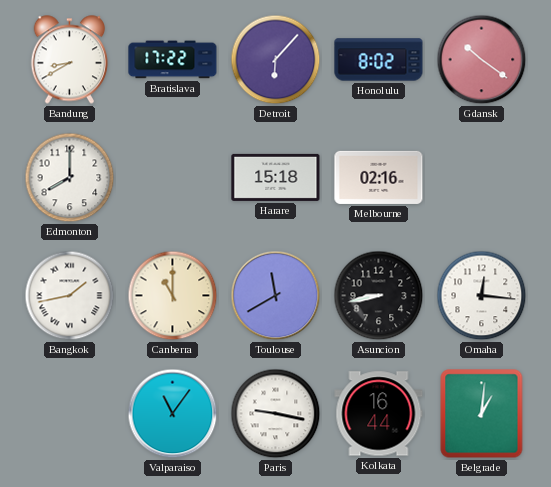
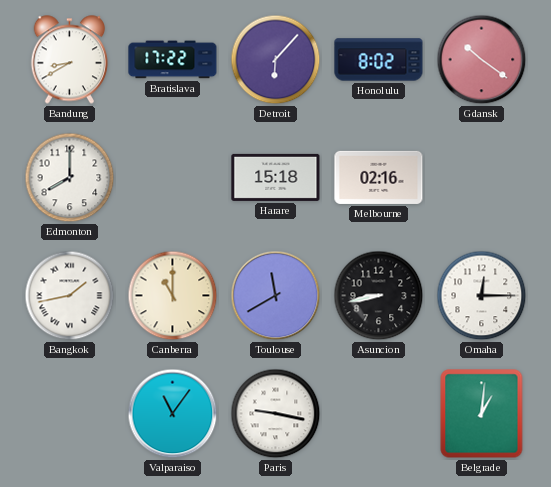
Omaha: 12:16 -> 12:15
Kolkata: 16:44 -> none
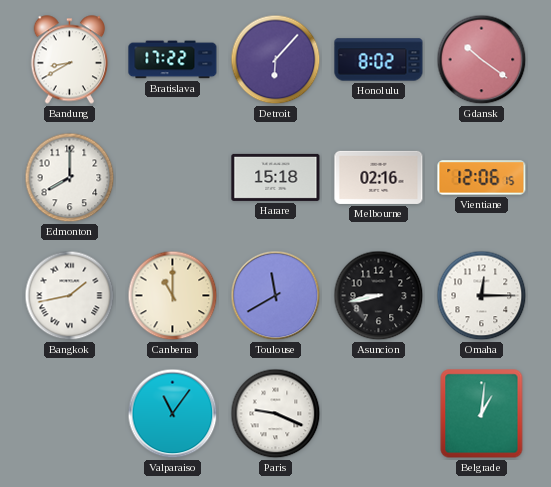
Vientiane: none -> 12:06
Paris: 9:17 -> 9:19
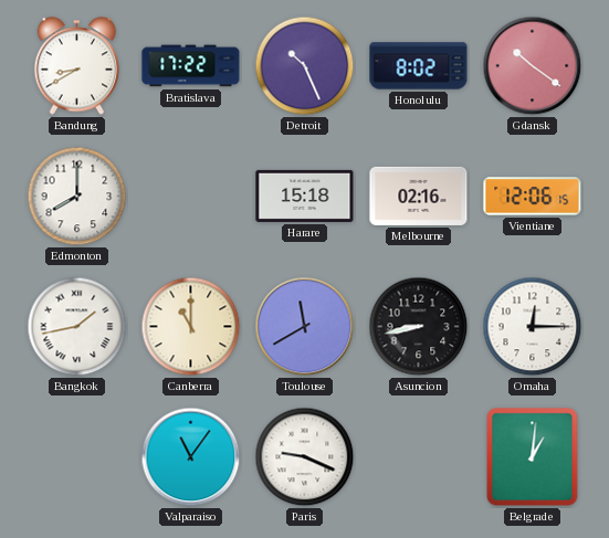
Detroit: 6:07 -> 10:26
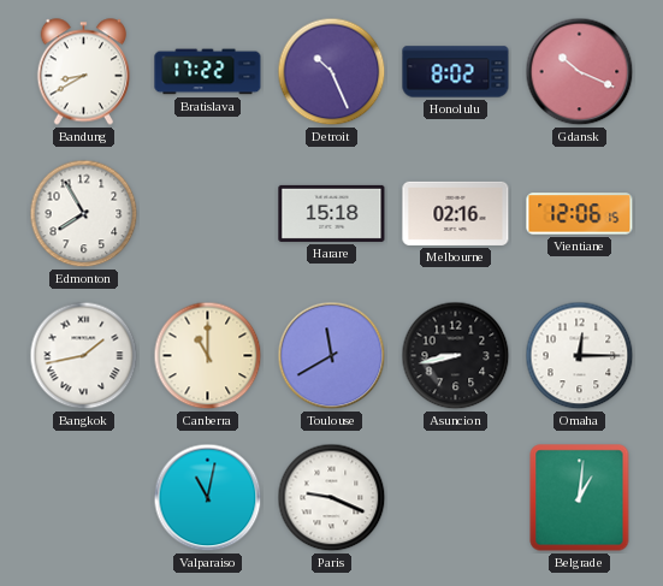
Gdansk: 10:21 -> 10:19
Edmonton: 8:00 -> 7:55
Valparaiso: 11:06 -> 11:02
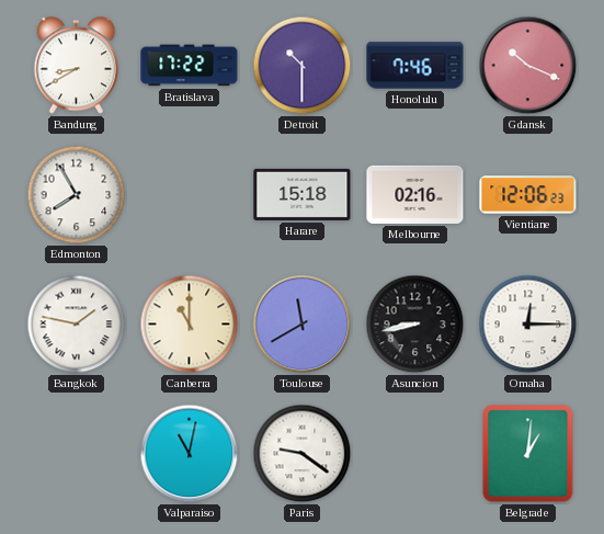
Detroit: 10:26 -> 10:30
Honolulu: 8:02 -> 7:46
Vientiane: 12:06:15 -> 12:06:23
Bangkok: 1:43 -> 1:47
Paris: 9:19 -> 9:21
